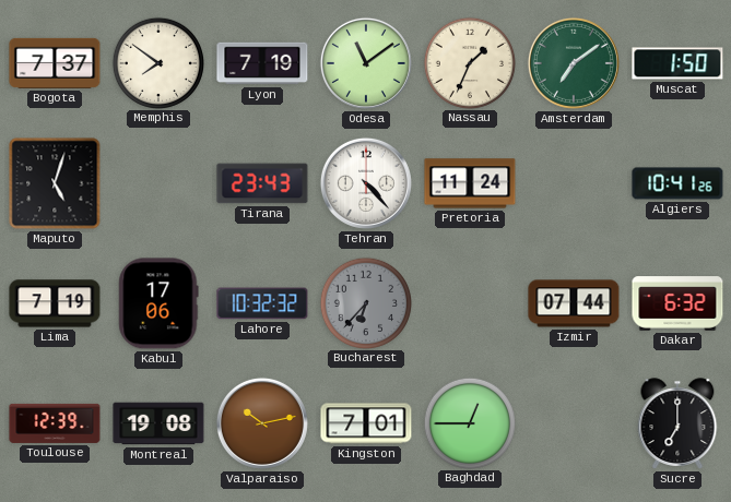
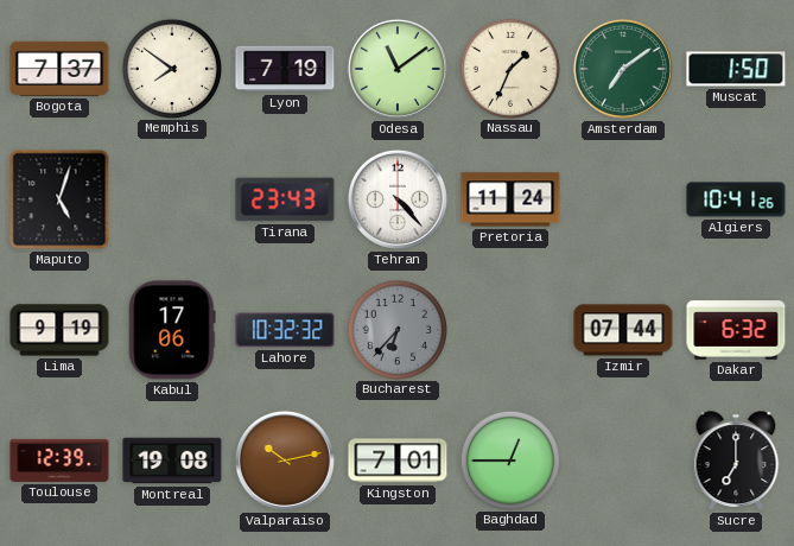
Lima: 7:19 -> 9:19
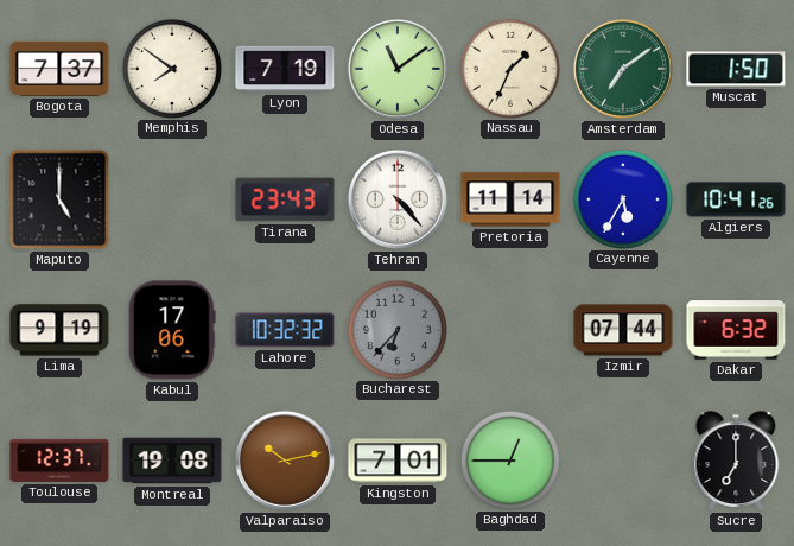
Maputo: 5:03 -> 5:00
Pretoria: 11:24 -> 11:14
Cayenne: none -> 5:35
Toulouse: 12:39 -> 12:37
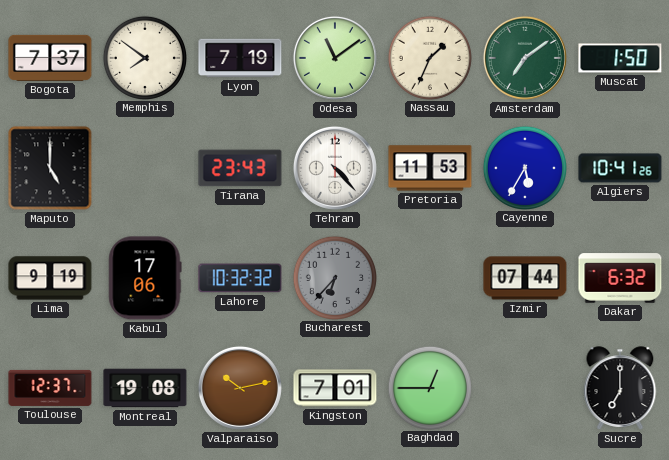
Pretoria: 11:14 -> 11:53
